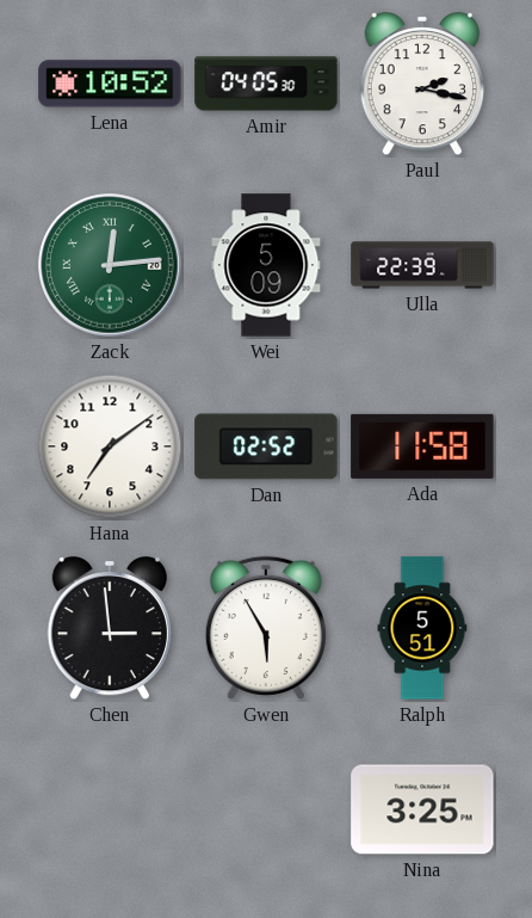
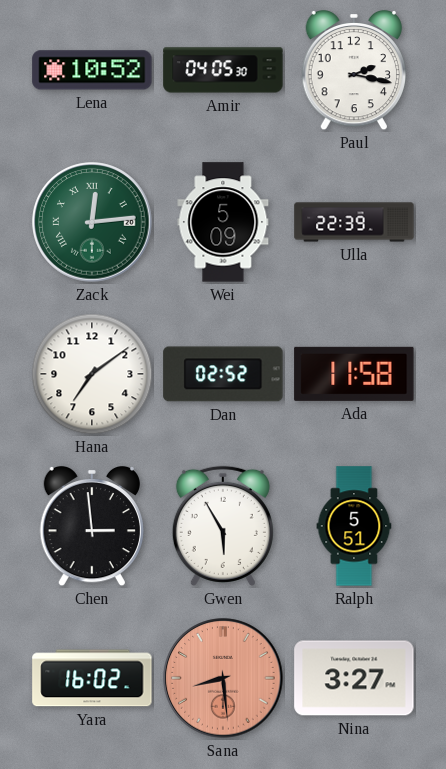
Yara: none -> 16:02
Sana: none -> 8:29
Nina: 3:25 -> 3:27
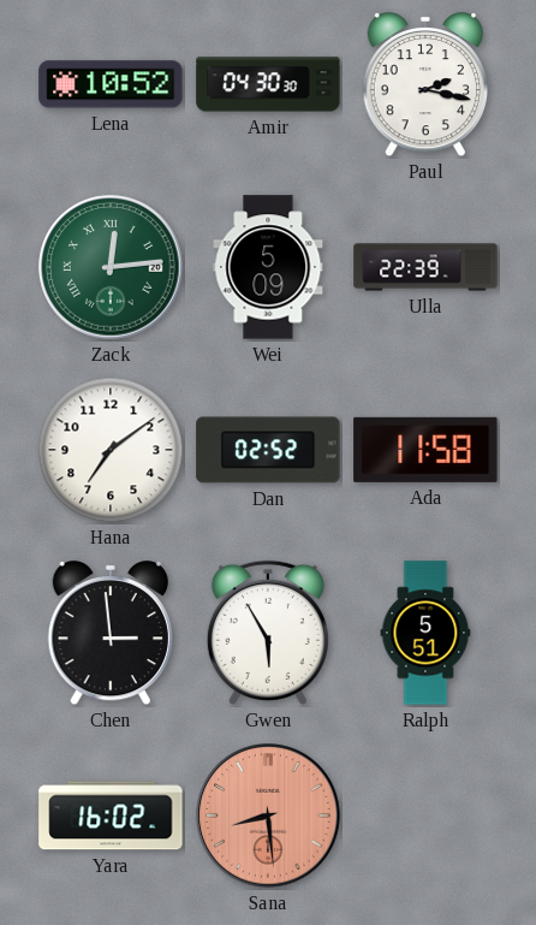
Amir: 04:05 -> 04:30
Nina: 3:27 -> none
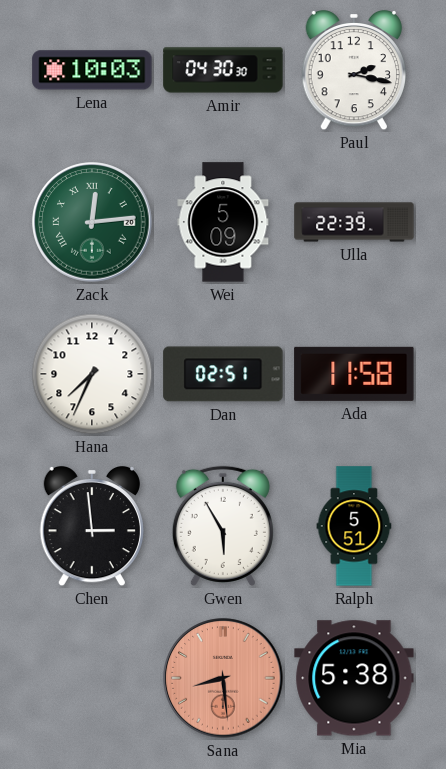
Lena: 10:52 -> 10:03
Hana: 7:09 -> 7:34
Dan: 02:52 -> 02:51
Yara: 16:02 -> none
Mia: none -> 5:38
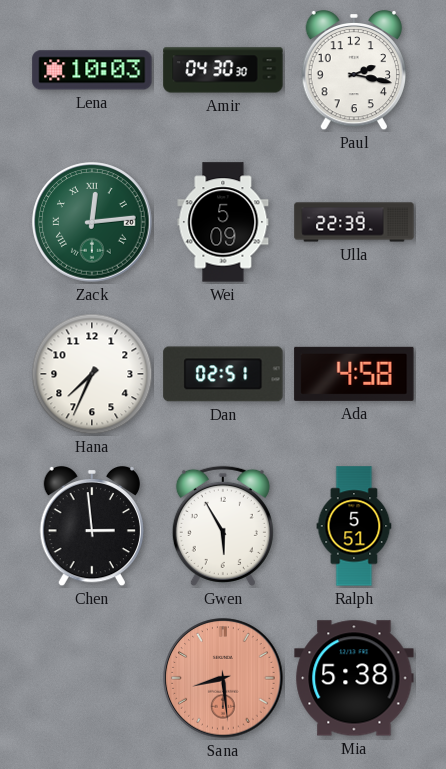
Ada: 11:58 -> 4:58
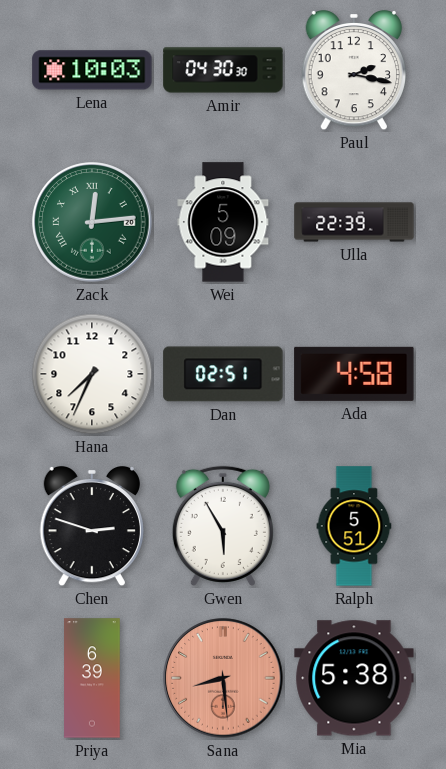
Chen: 2:59 -> 2:48
Priya: none -> 6:39
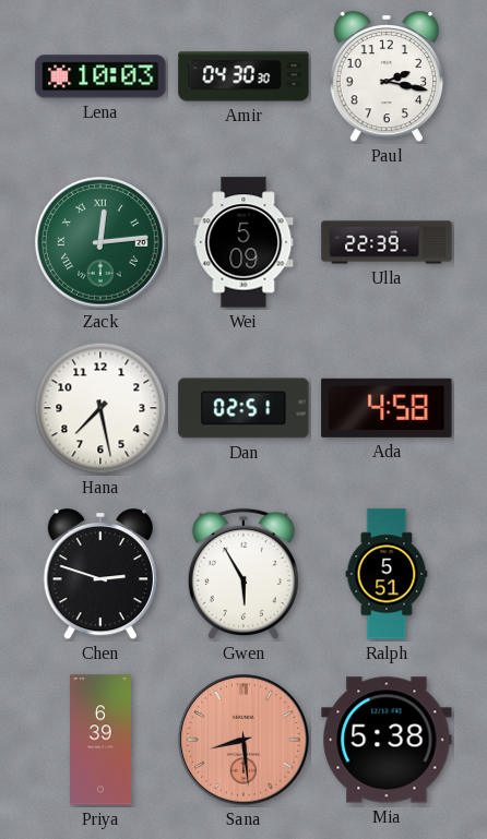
Hana: 7:34 -> 7:28
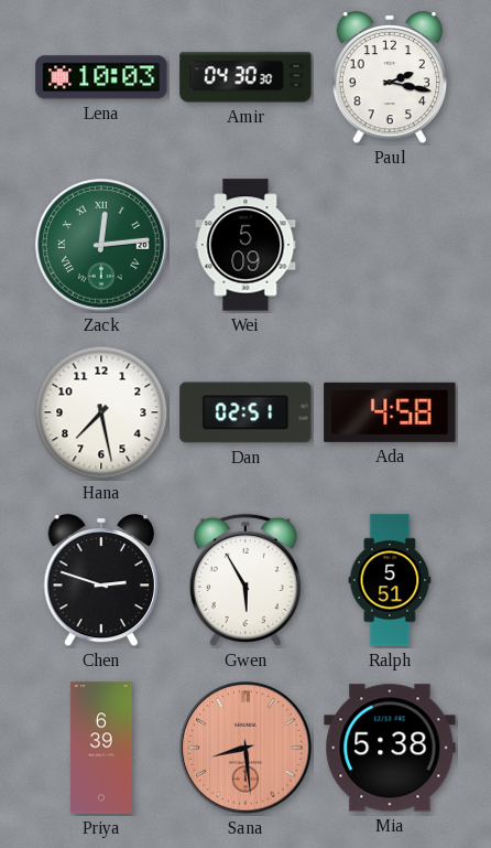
Ulla: 22:39 -> none
